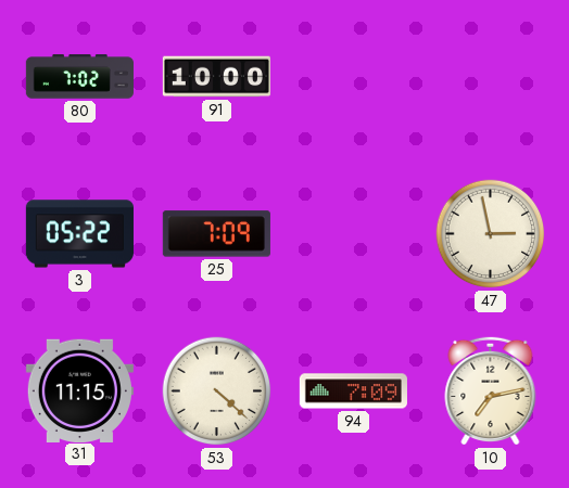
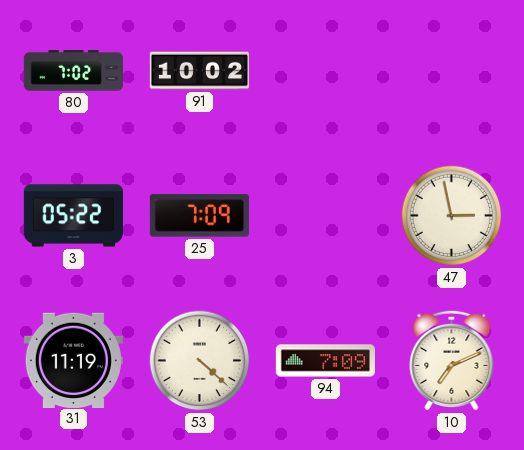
91: 10:00 -> 10:02
31: 11:15 -> 11:19
10: 7:13 -> 7:11
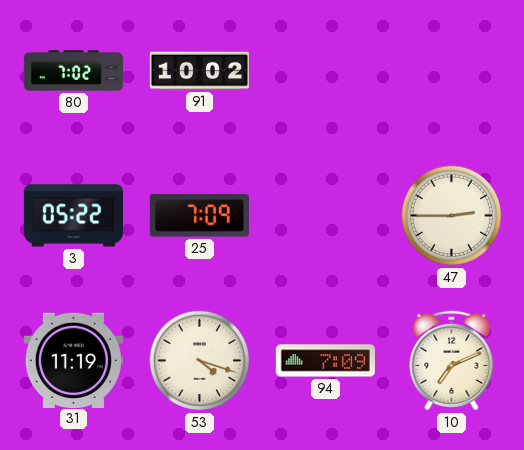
47: 2:58 -> 2:45
53: 4:22 -> 4:18
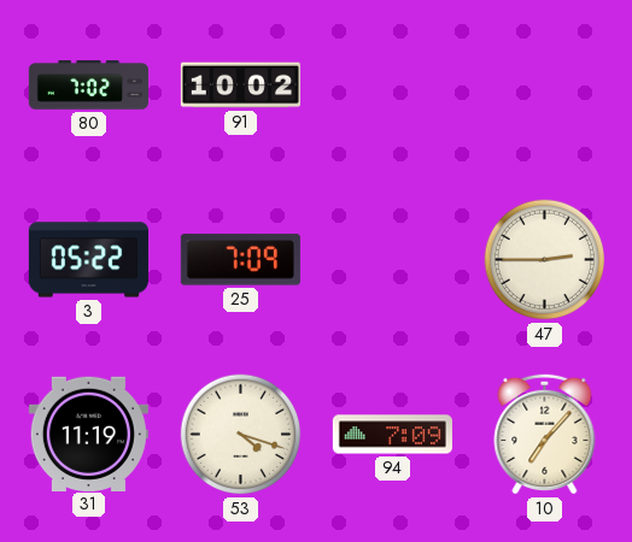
10: 7:11 -> 7:07
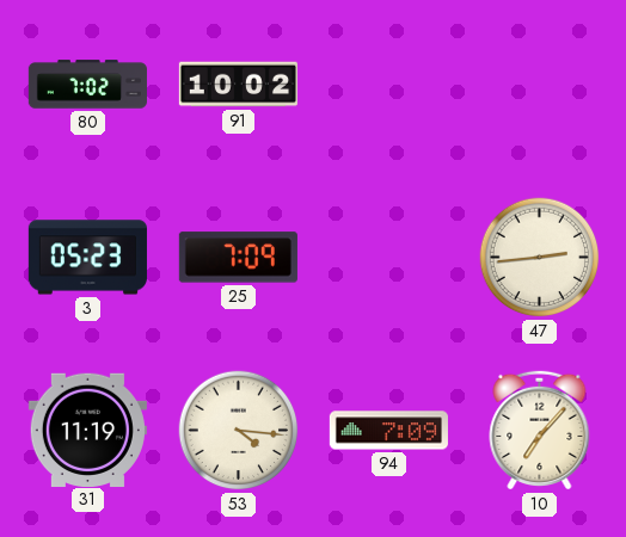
3: 05:22 -> 05:23
47: 2:45 -> 2:44
53: 4:18 -> 4:16
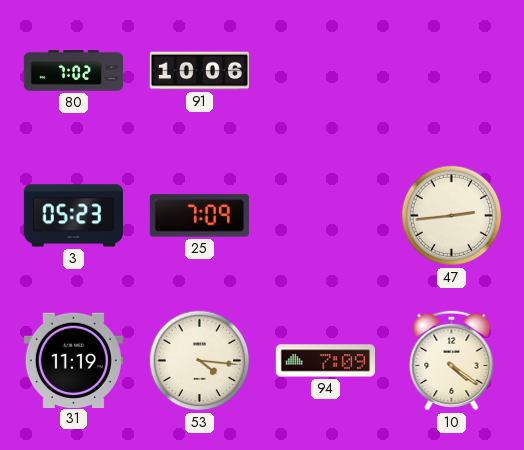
91: 10:02 -> 10:06
10: 7:07 -> 4:21
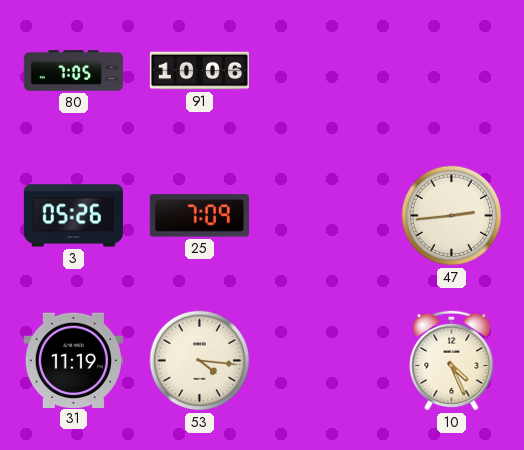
80: 7:02 -> 7:05
3: 05:23 -> 05:26
94: 7:09 -> none
10: 4:21 -> 4:26
